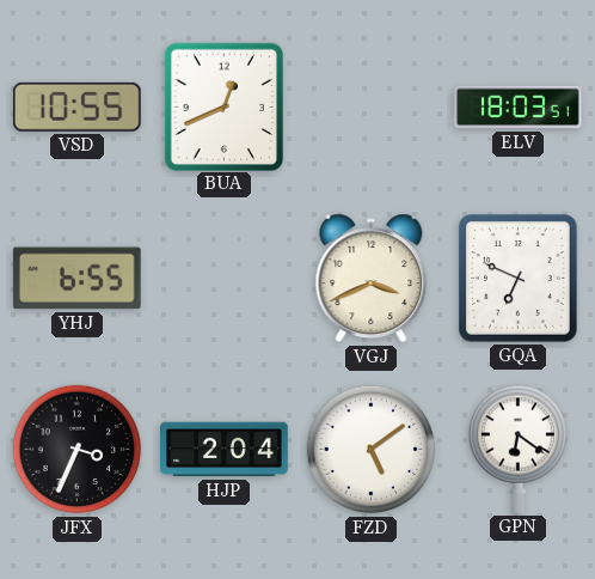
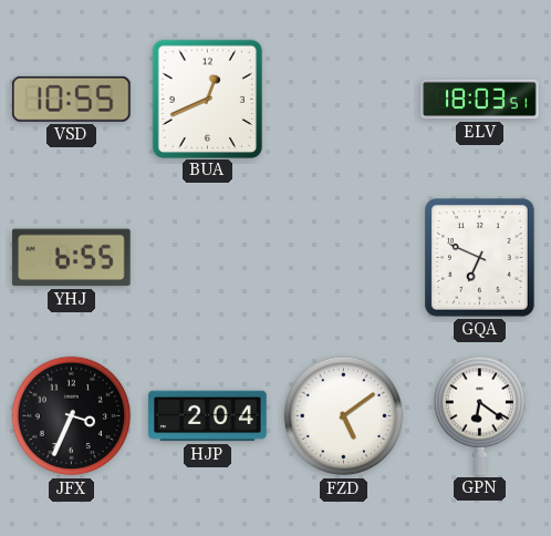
VGJ: 3:41 -> none
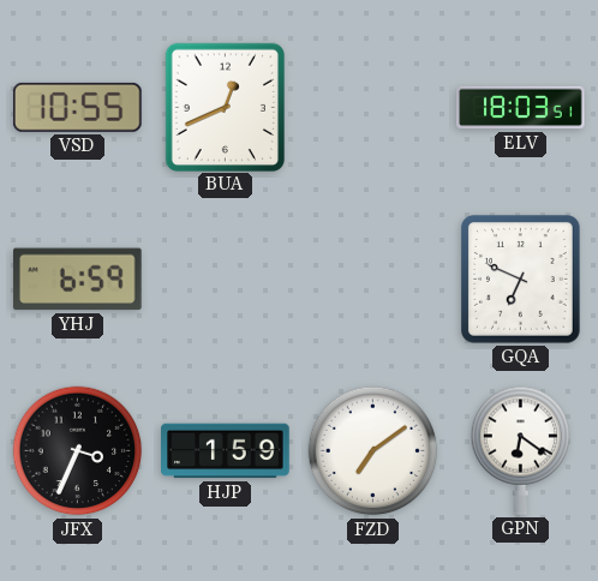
YHJ: 6:55 -> 6:59
HJP: 2:04 -> 1:59
FZD: 5:09 -> 7:09
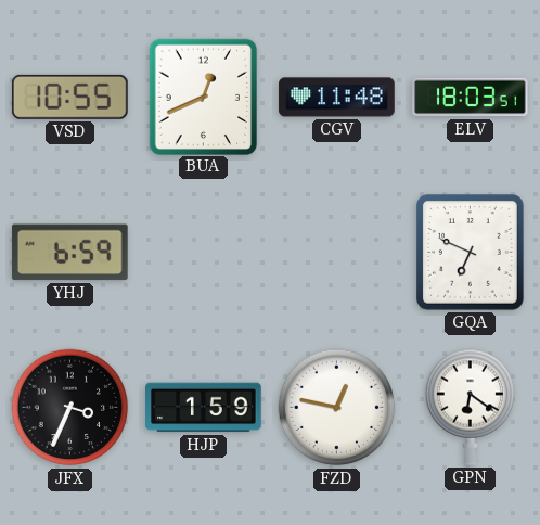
CGV: none -> 11:48
FZD: 7:09 -> 12:47
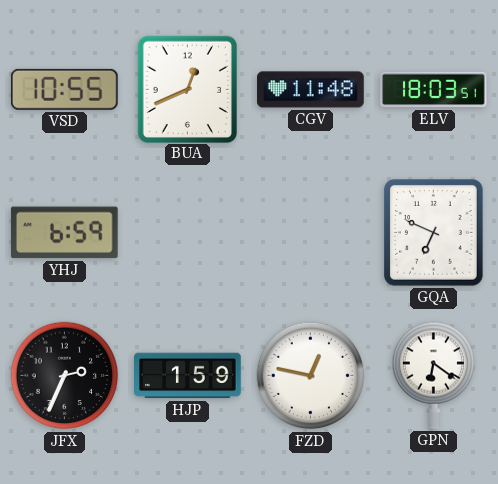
JFX: 3:34 -> 2:34
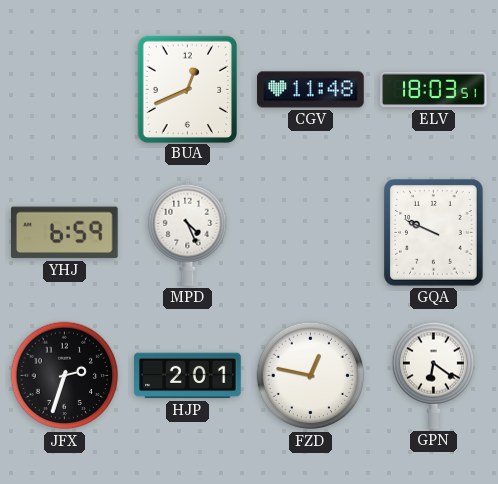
VSD: 10:55 -> none
MPD: none -> 4:26
GQA: 6:49 -> 9:49
JFX: 2:34 -> 2:33
HJP: 1:59 -> 2:01
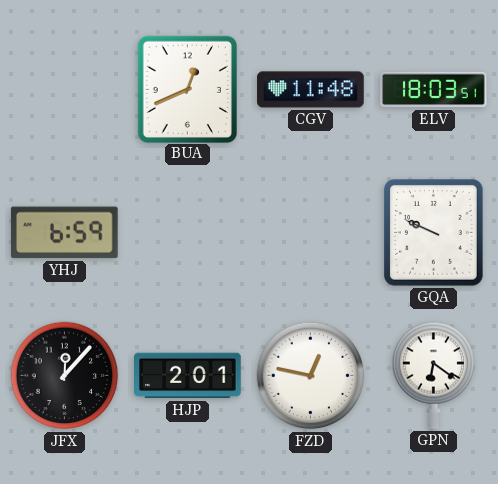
MPD: 4:26 -> none
JFX: 2:33 -> 12:07
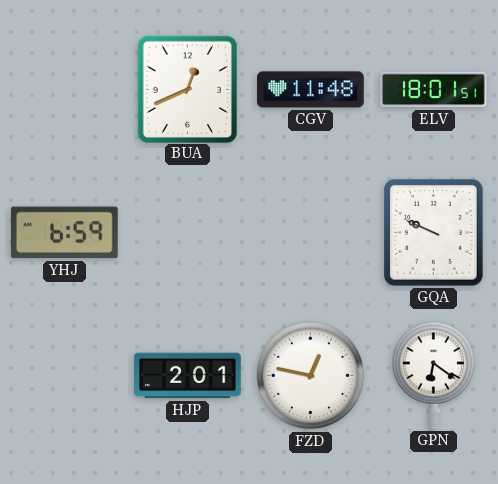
ELV: 18:03 -> 18:01
JFX: 12:07 -> none
